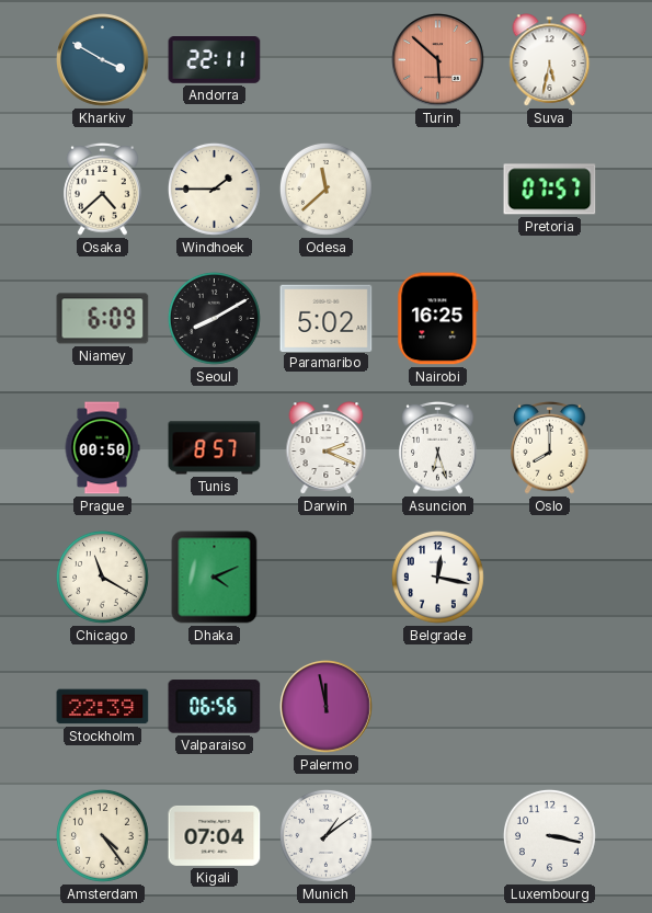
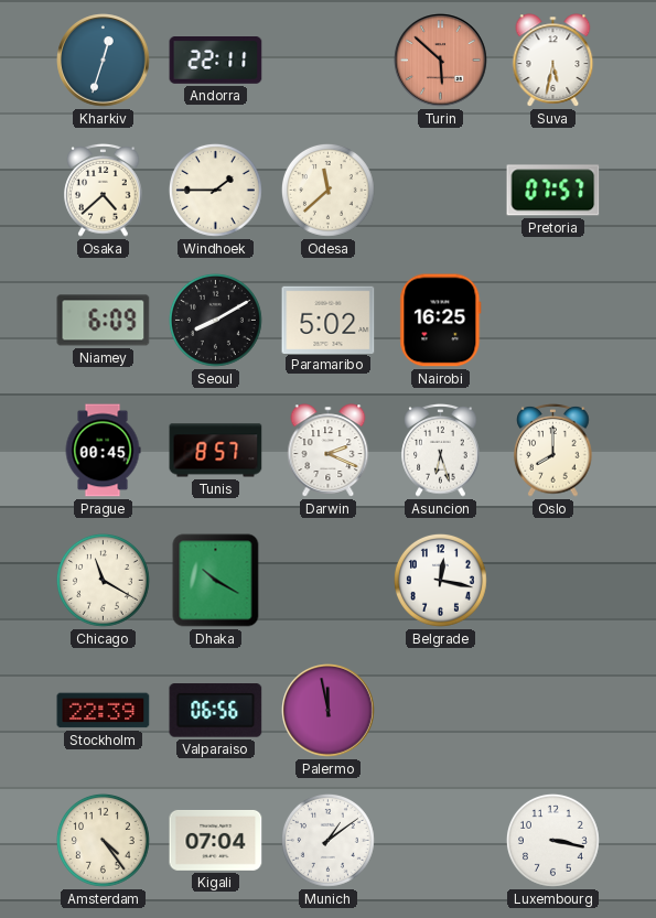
Kharkiv: 3:50 -> 12:33
Prague: 00:50 -> 00:45
Dhaka: 4:11 -> 10:20
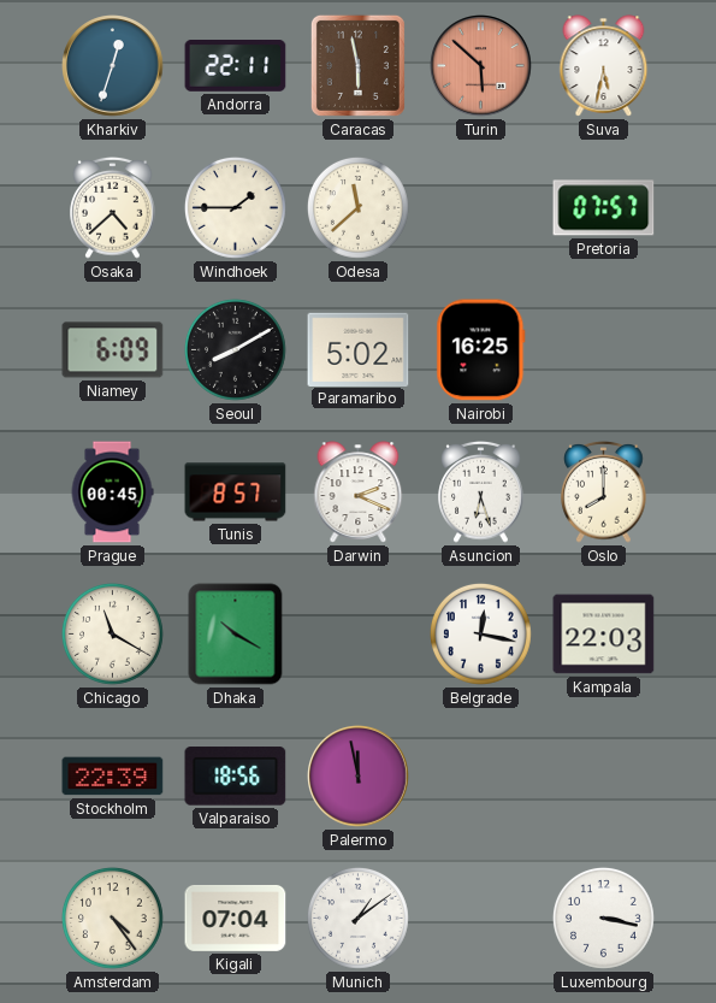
Caracas: none -> 5:58
Kampala: none -> 22:03
Valparaiso: 06:56 -> 18:56
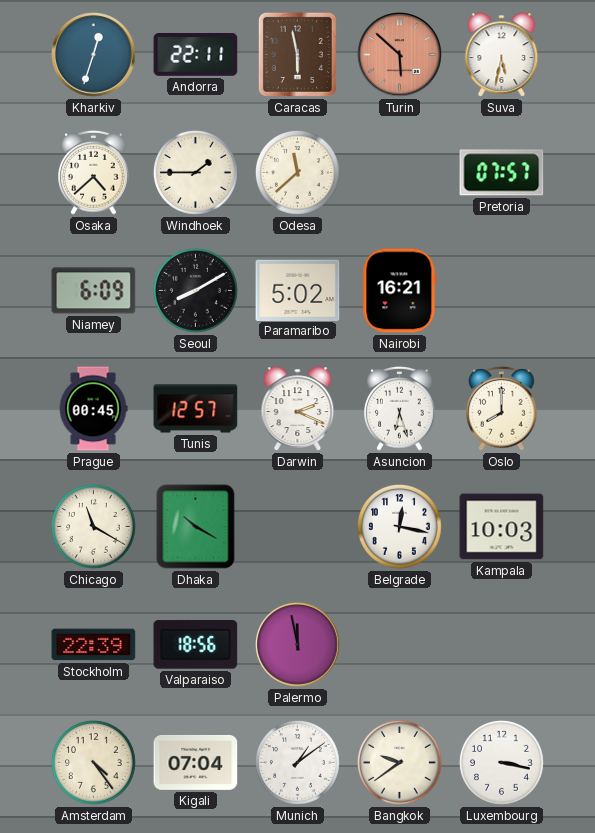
Nairobi: 16:25 -> 16:21
Tunis: 8:57 -> 12:57
Kampala: 22:03 -> 10:03
Bangkok: none -> 9:39
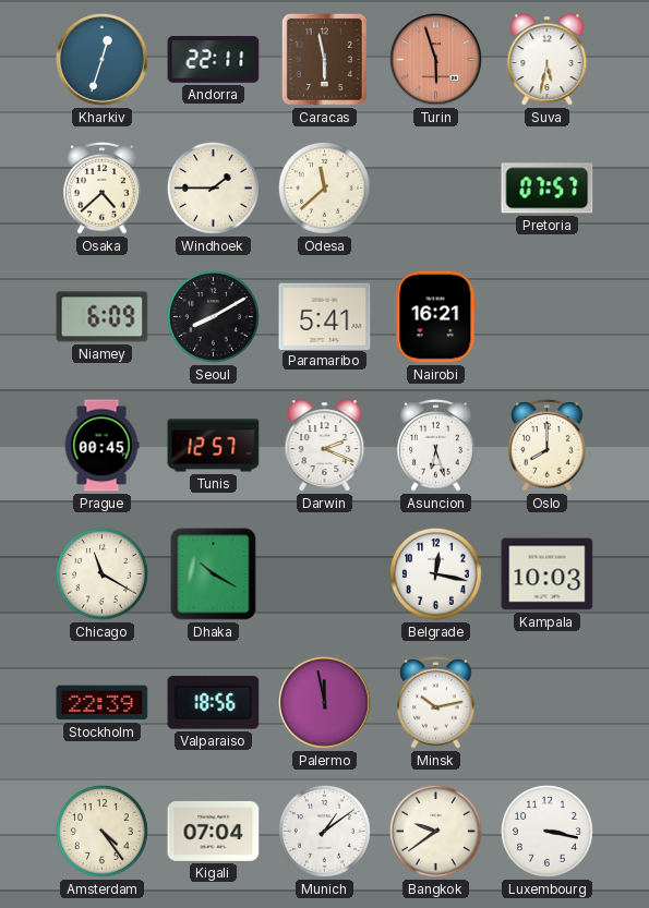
Turin: 5:52 -> 5:57
Paramaribo: 5:02 -> 5:41
Minsk: none -> 10:13
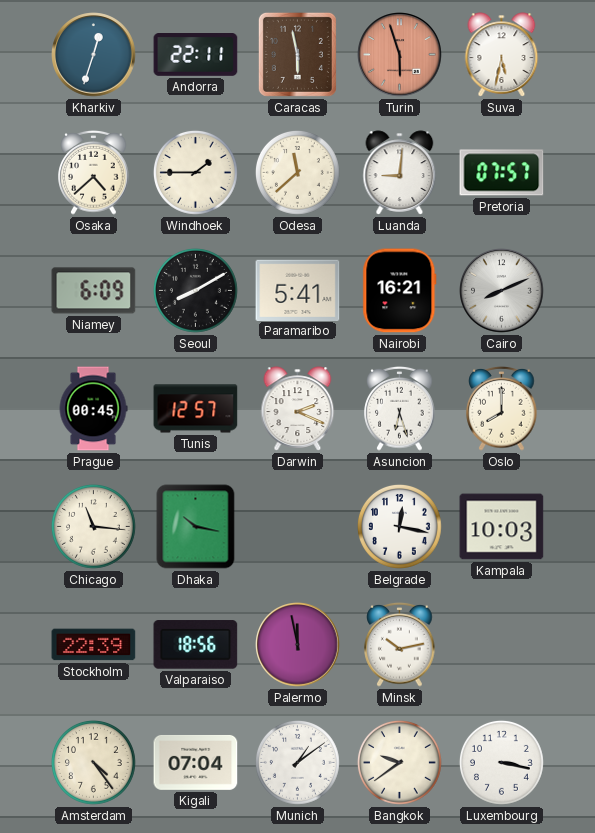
Luanda: none -> 9:01
Cairo: none -> 8:11
Chicago: 11:20 -> 11:16
Dhaka: 10:20 -> 10:17
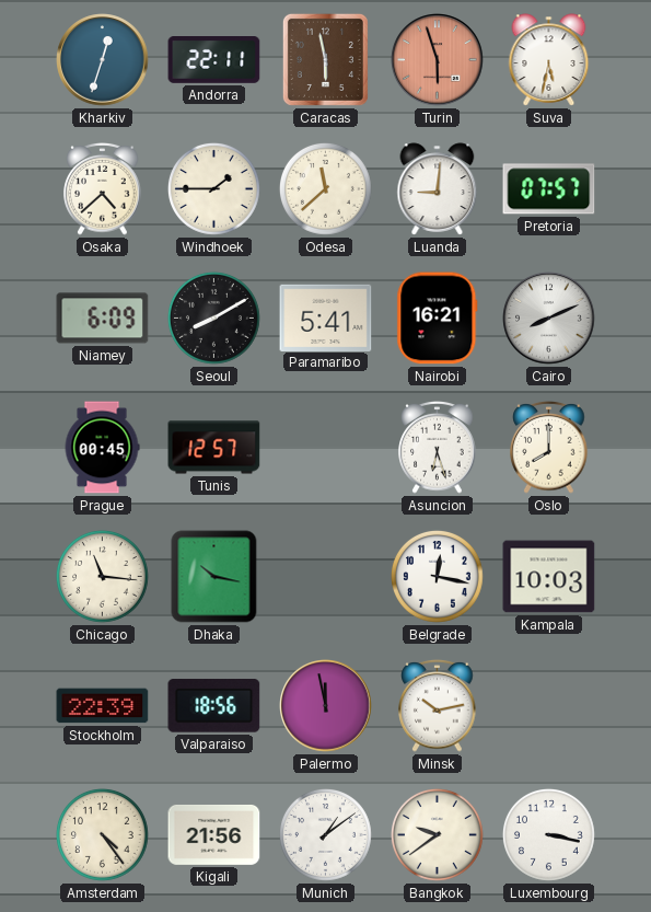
Darwin: 2:19 -> none
Kigali: 07:04 -> 21:56
